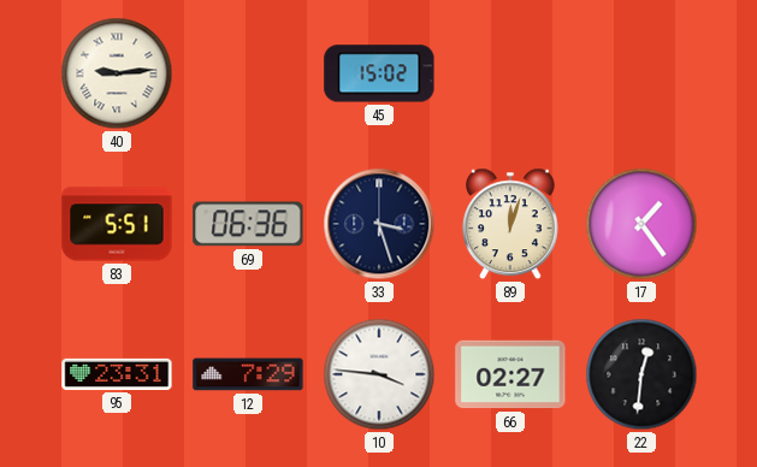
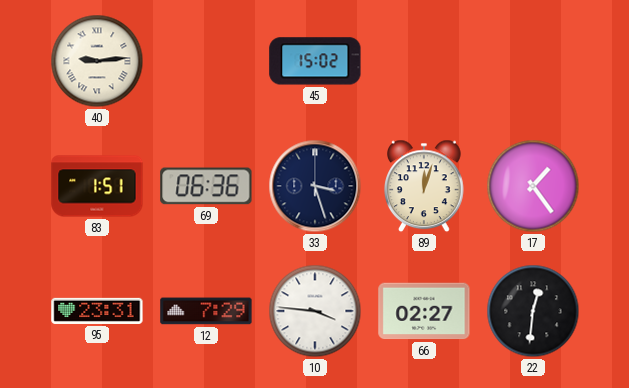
83: 5:51 -> 1:51
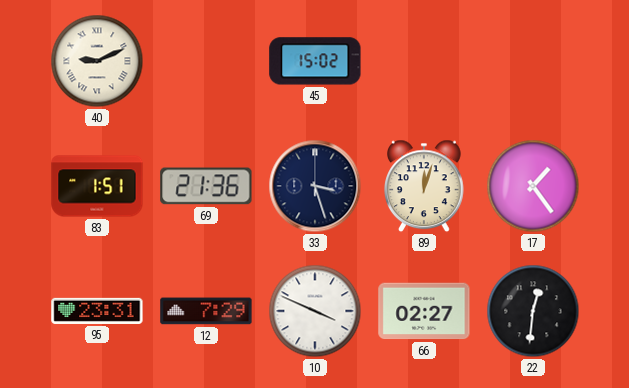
40: 9:14 -> 9:11
69: 06:36 -> 21:36
10: 3:46 -> 3:49
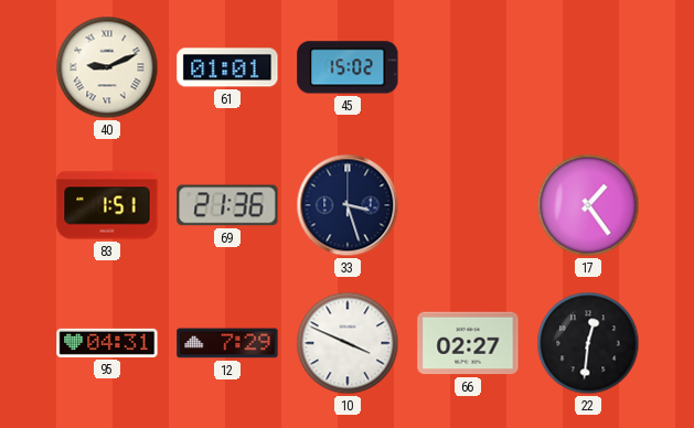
61: none -> 01:01
89: 12:03 -> none
95: 23:31 -> 04:31
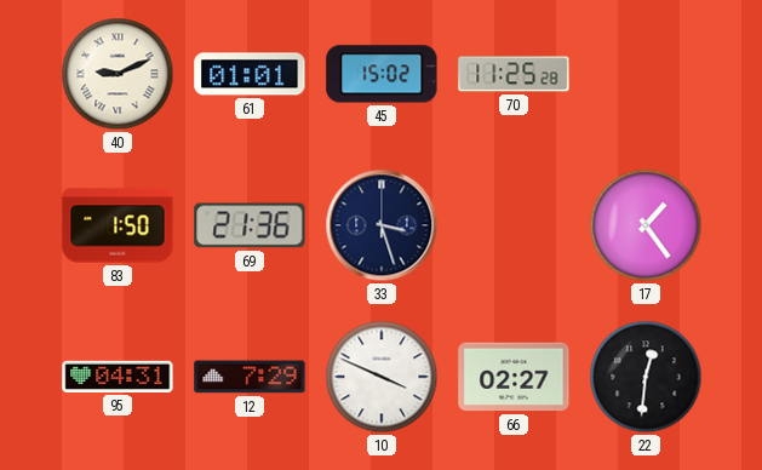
70: none -> 11:25
83: 1:51 -> 1:50
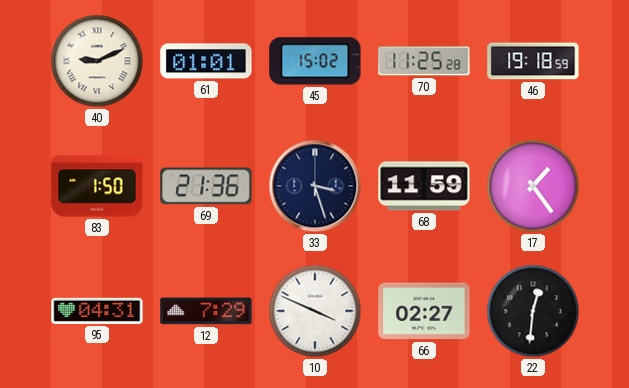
46: none -> 19:18
68: none -> 11:59
